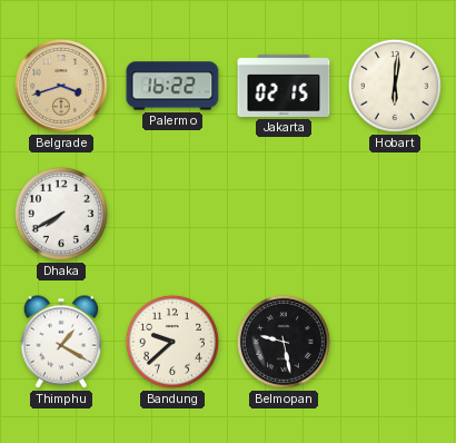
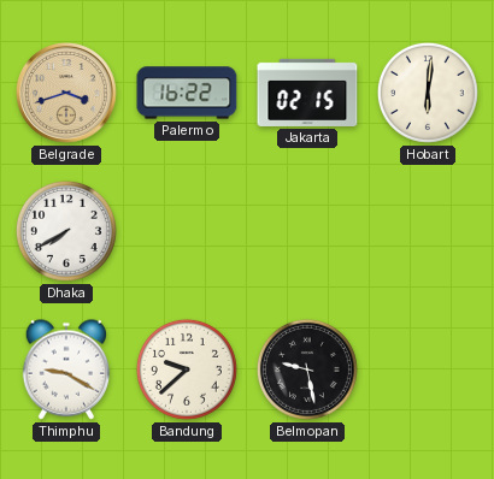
Thimphu: 1:20 -> 9:20
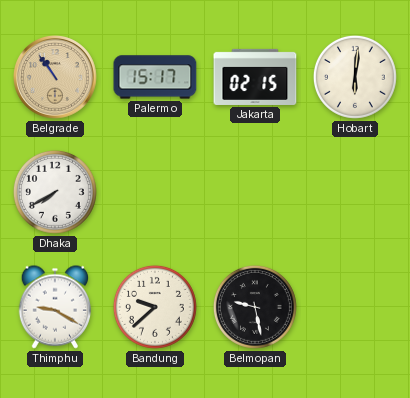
Belgrade: 3:42 -> 10:54
Palermo: 16:22 -> 15:17
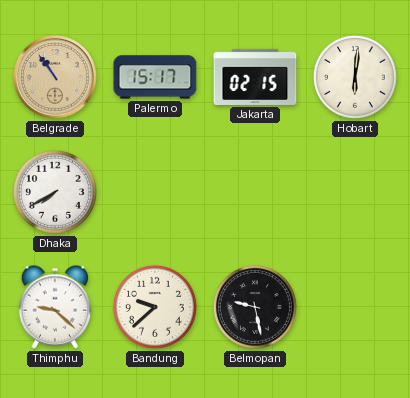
Thimphu: 9:20 -> 9:22
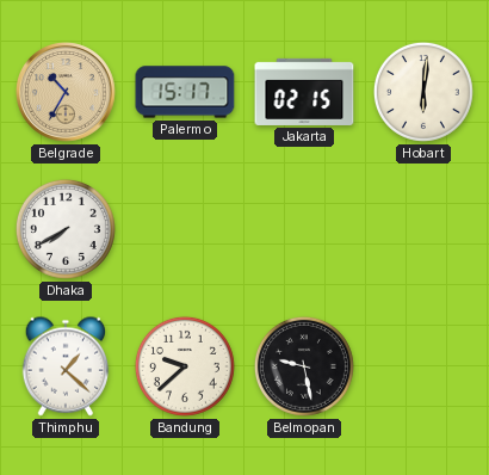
Belgrade: 10:54 -> 10:35
Thimphu: 9:22 -> 1:22
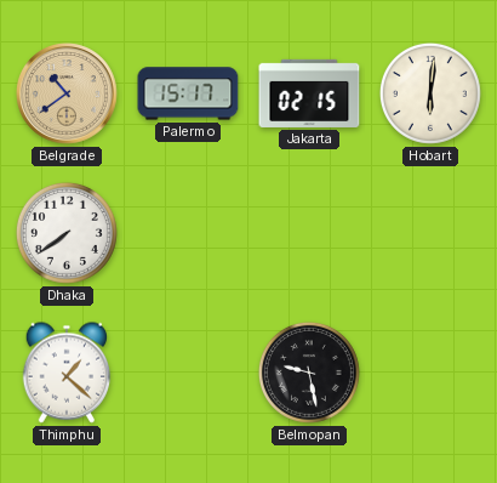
Belgrade: 10:35 -> 10:39
Dhaka: 7:40 -> 7:39
Bandung: 9:38 -> none
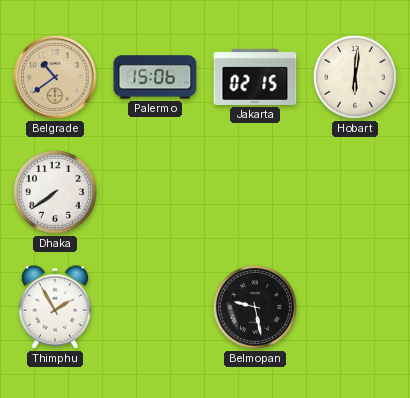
Palermo: 15:17 -> 15:06
Thimphu: 1:22 -> 1:55
